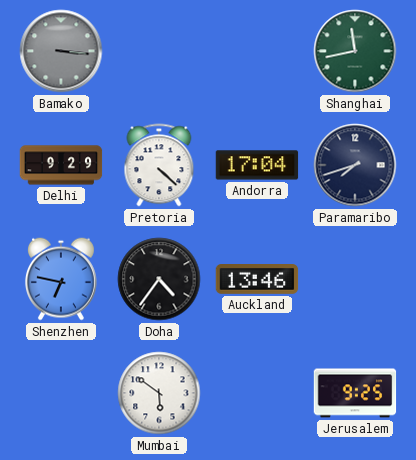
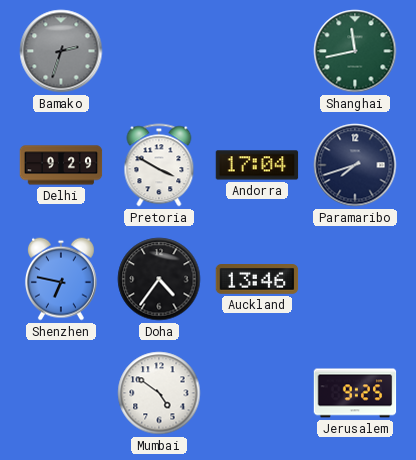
Bamako: 3:16 -> 2:33
Pretoria: 4:22 -> 3:50
Mumbai: 5:51 -> 4:51
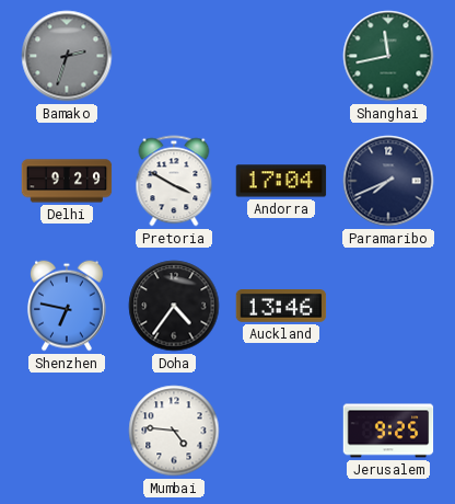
Paramaribo: 7:42 -> 7:41
Mumbai: 4:51 -> 4:46
